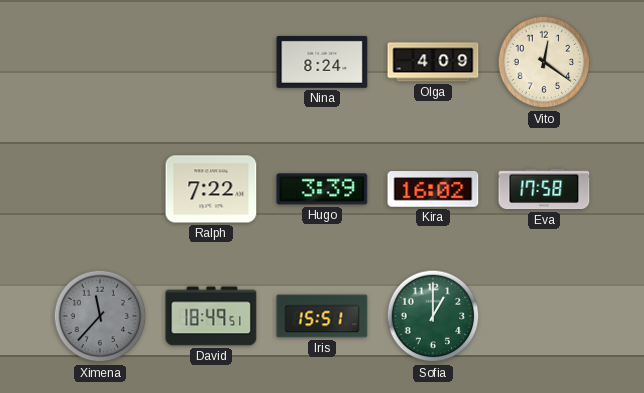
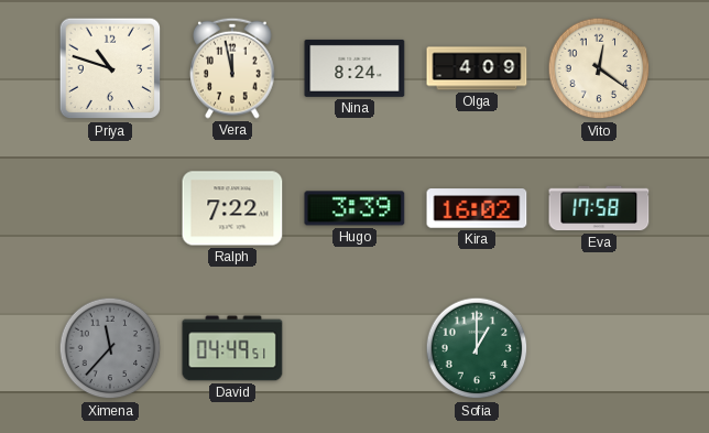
Priya: none -> 10:48
Vera: none -> 11:58
David: 18:49 -> 04:49
Iris: 15:51 -> none
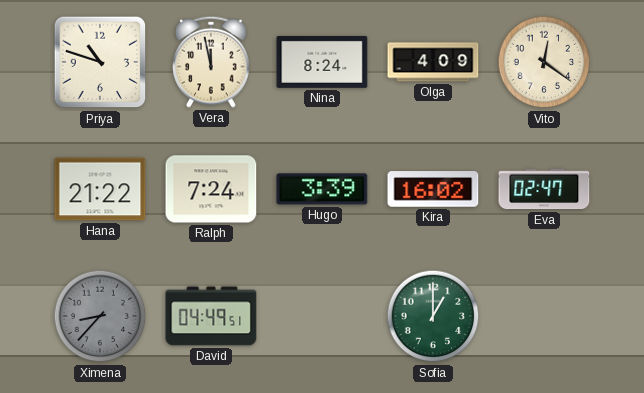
Hana: none -> 21:22
Ralph: 7:22 -> 7:24
Eva: 17:58 -> 02:47
Ximena: 11:37 -> 8:37
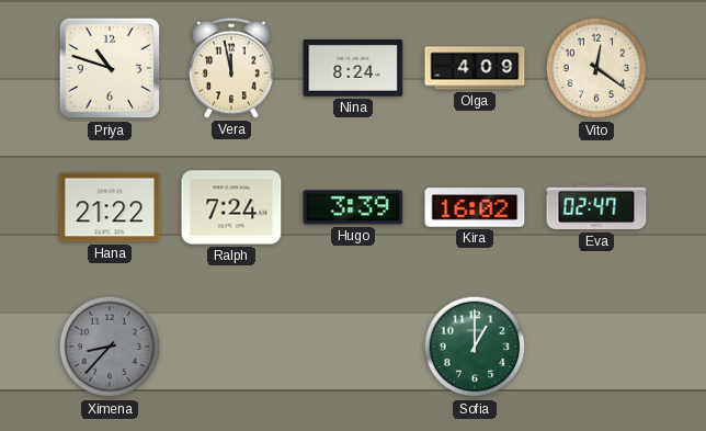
David: 04:49 -> none
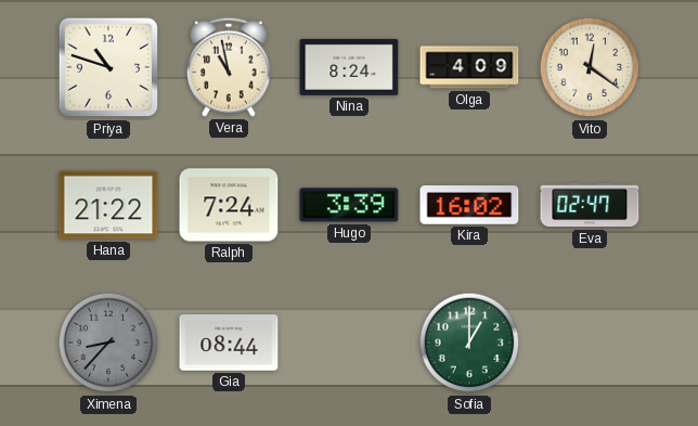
Vera: 11:58 -> 10:58
Gia: none -> 08:44
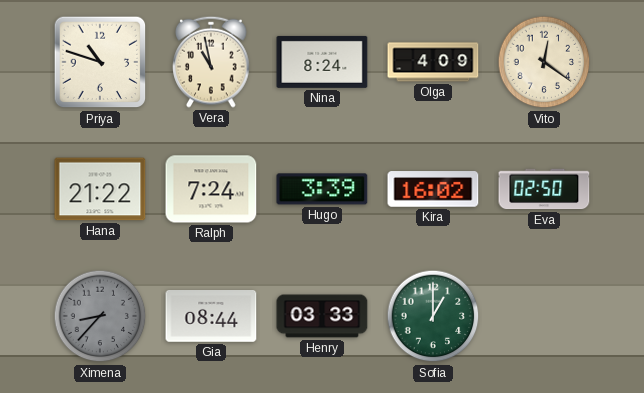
Eva: 02:47 -> 02:50
Henry: none -> 03:33
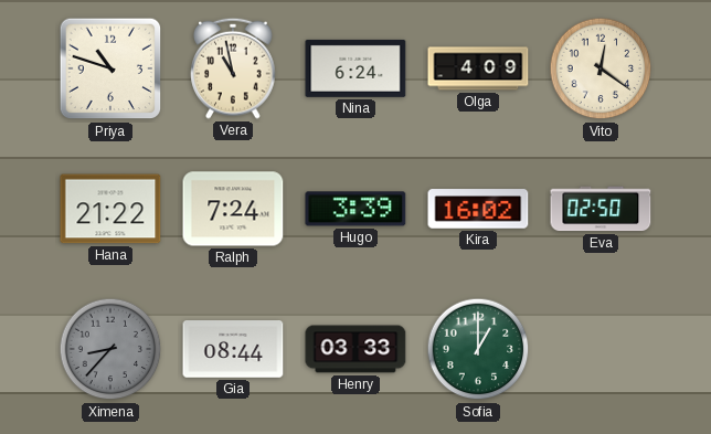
Nina: 8:24 -> 6:24
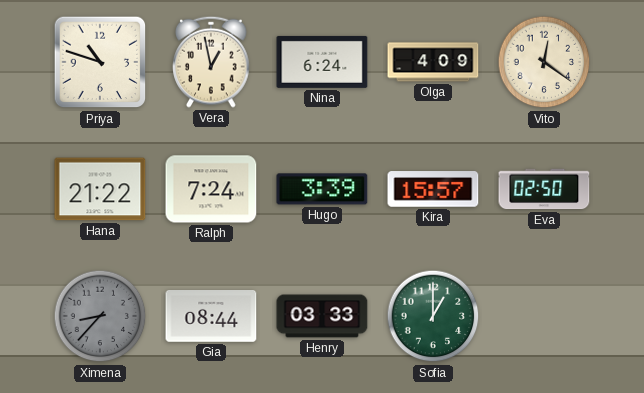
Vera: 10:58 -> 12:58
Kira: 16:02 -> 15:57
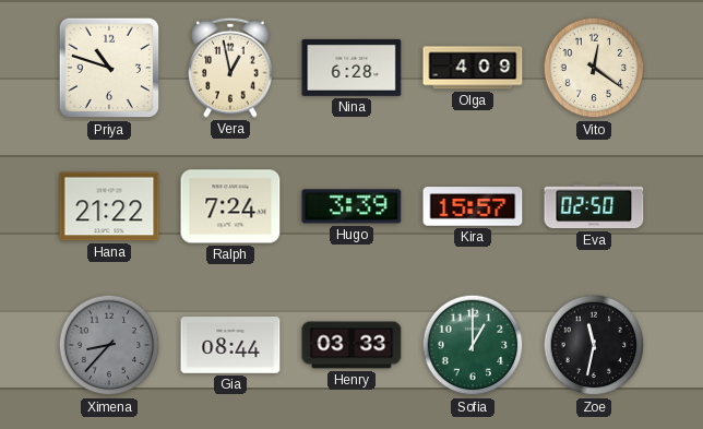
Nina: 6:24 -> 6:28
Zoe: none -> 11:32
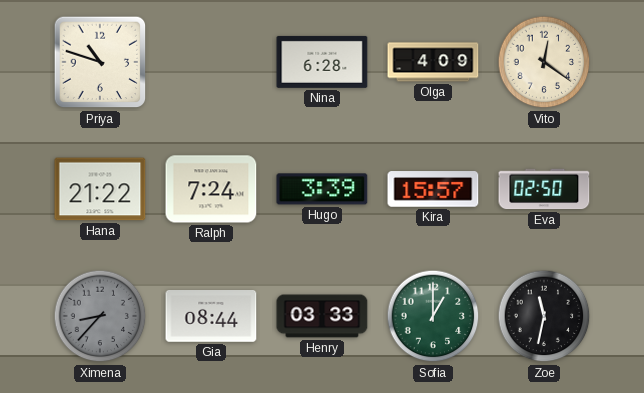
Vera: 12:58 -> none
